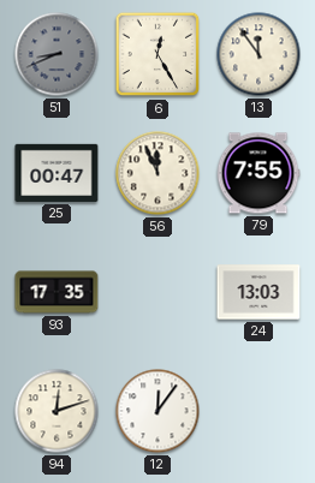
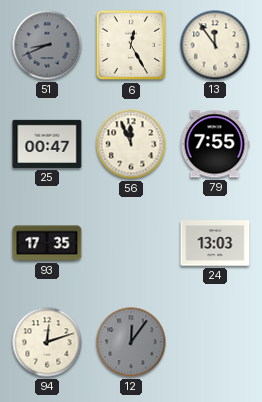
12 dial: white -> grey
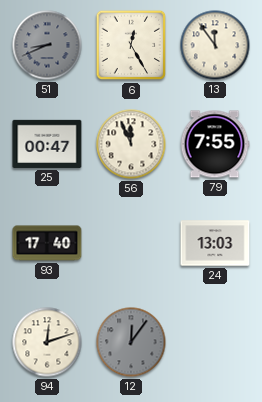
93: 17:35 -> 17:40
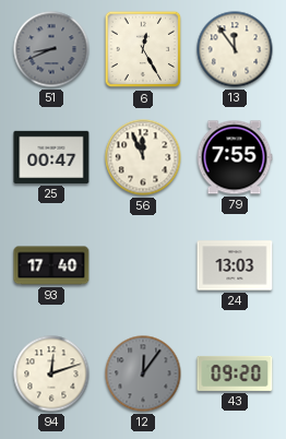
43: none -> 09:20
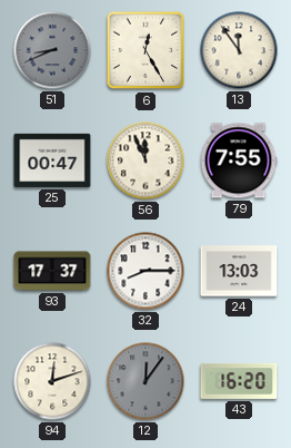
93: 17:40 -> 17:37
32: none -> 8:15
43: 09:20 -> 16:20
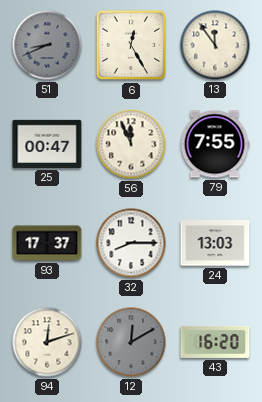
12: 12:06 -> 12:10
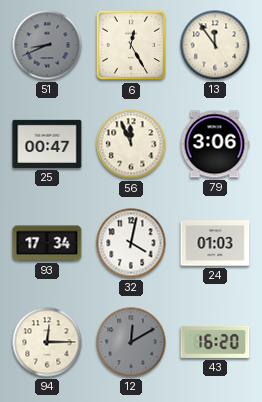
79: 7:55 -> 3:06
93: 17:37 -> 17:34
32: 8:15 -> 4:02
24: 13:03 -> 01:03
94: 12:12 -> 12:15
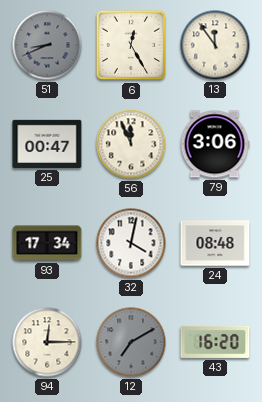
24: 01:03 -> 08:48
12: 12:10 -> 7:10
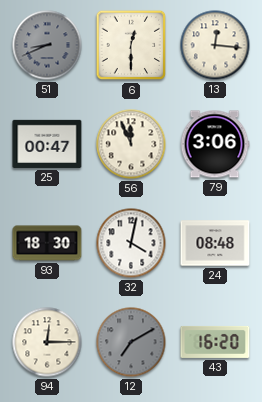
6: 12:25 -> 12:30
13: 11:54 -> 12:16
93: 17:34 -> 18:30
